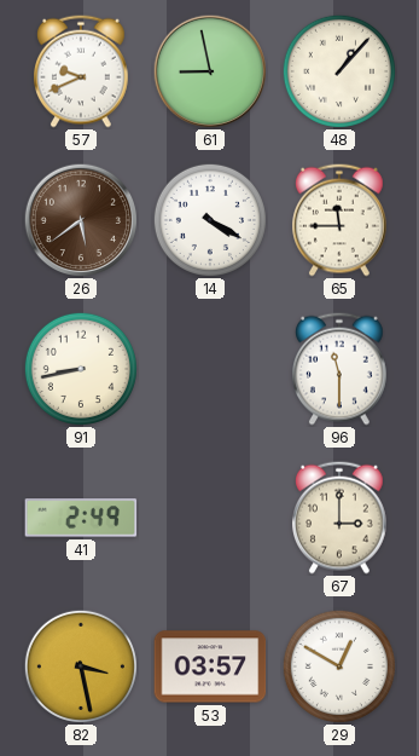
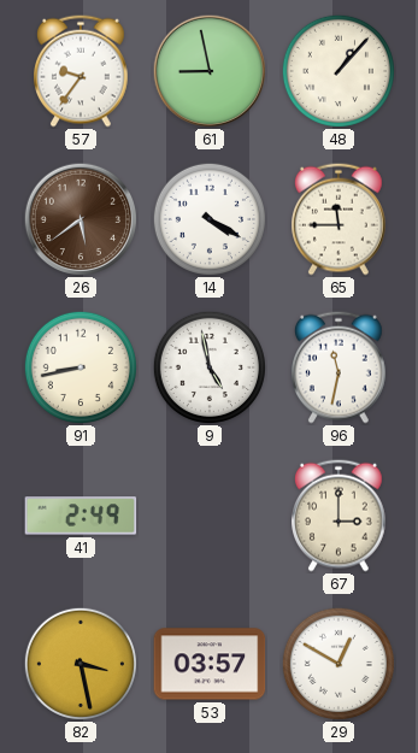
57: 9:41 -> 9:36
9: none -> 4:58
96: 11:30 -> 11:32
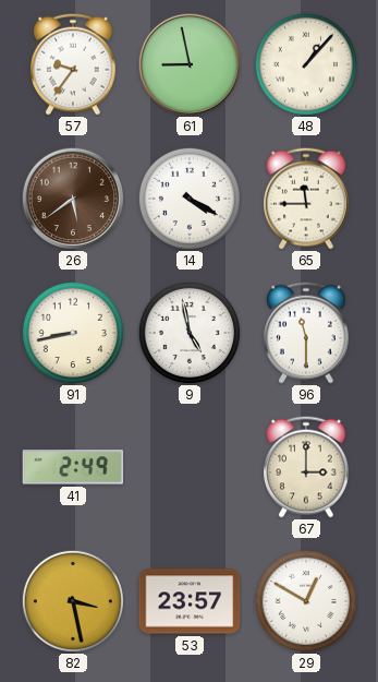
96: 11:32 -> 11:30
53: 03:57 -> 23:57
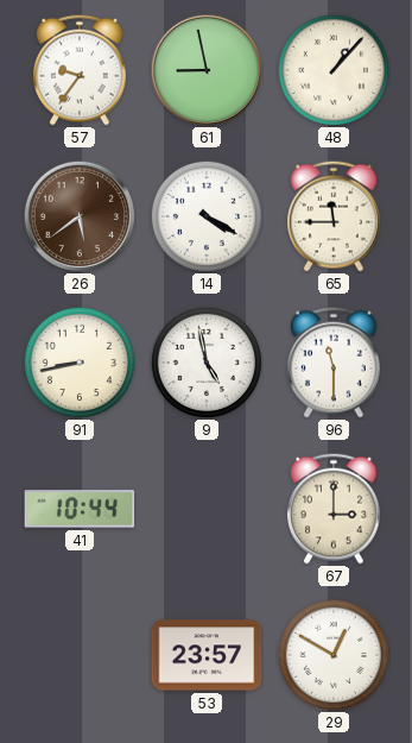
41: 2:49 -> 10:44
82: 3:28 -> none
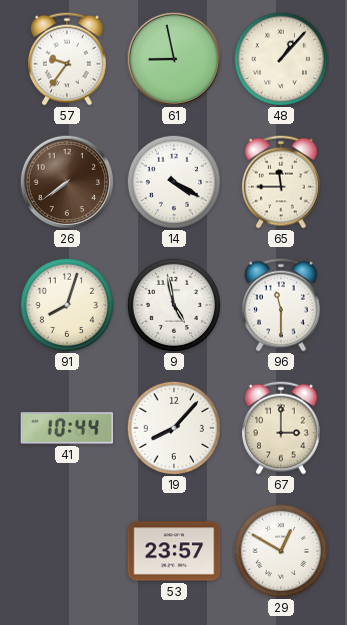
26: 5:39 -> 7:39
91: 8:43 -> 8:03
19: none -> 8:07
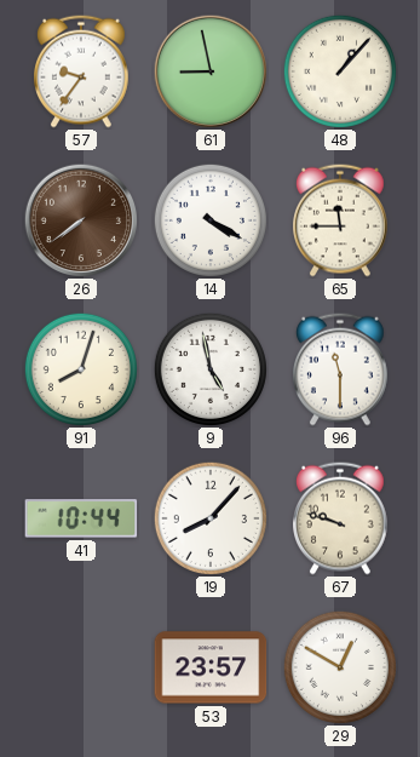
67: 3:00 -> 9:48
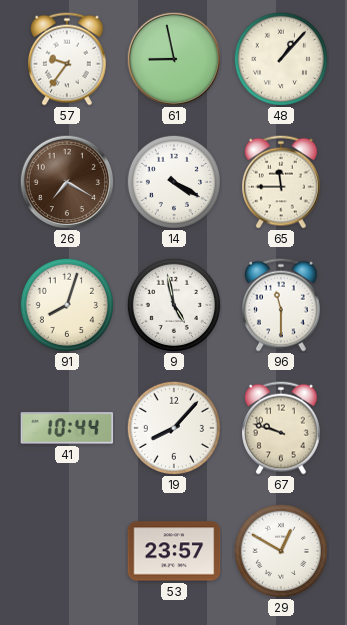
26: 7:39 -> 7:20
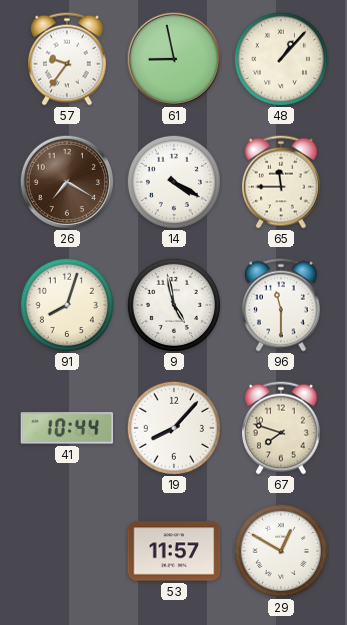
67: 9:48 -> 7:48
53: 23:57 -> 11:57
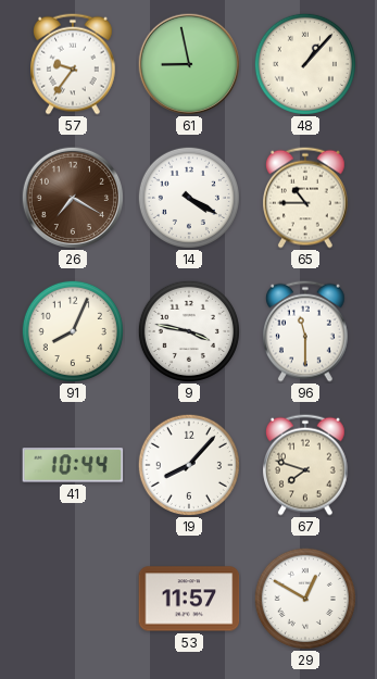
65: 11:45 -> 10:45
91: 8:03 -> 8:04
9: 4:58 -> 3:47
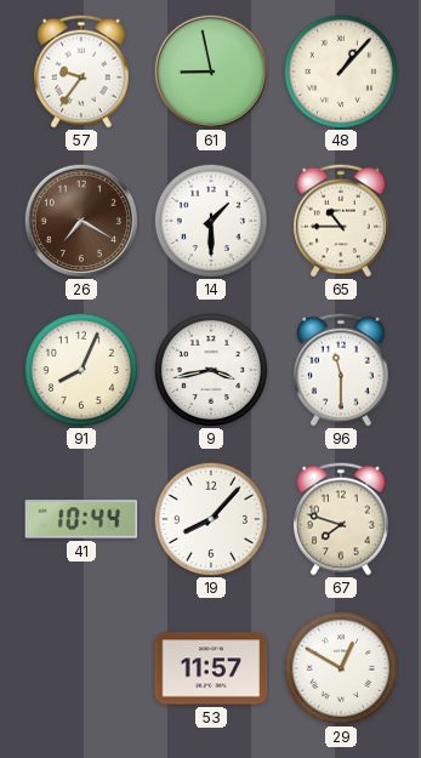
14: 4:20 -> 1:30
9: 3:47 -> 3:43
